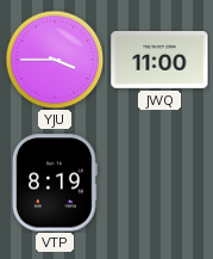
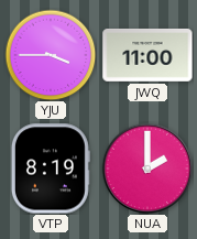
NUA: none -> 2:00
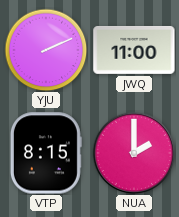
YJU: 3:45 -> 2:11
VTP: 8:19 -> 8:15
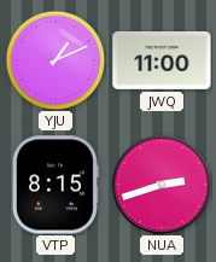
YJU: 2:11 -> 1:11
NUA: 2:00 -> 2:42
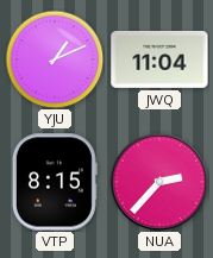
JWQ: 11:00 -> 11:04
NUA: 2:42 -> 2:37
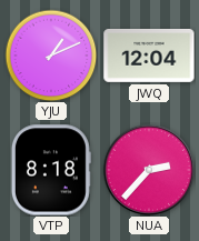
JWQ: 11:04 -> 12:04
VTP: 8:15 -> 8:18
